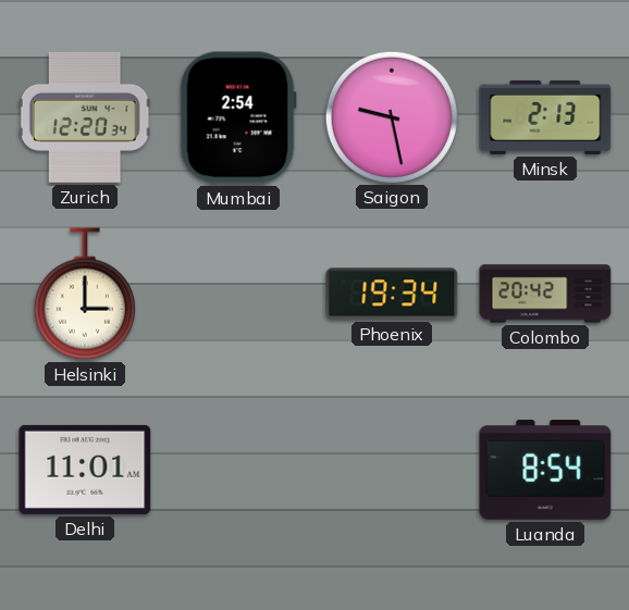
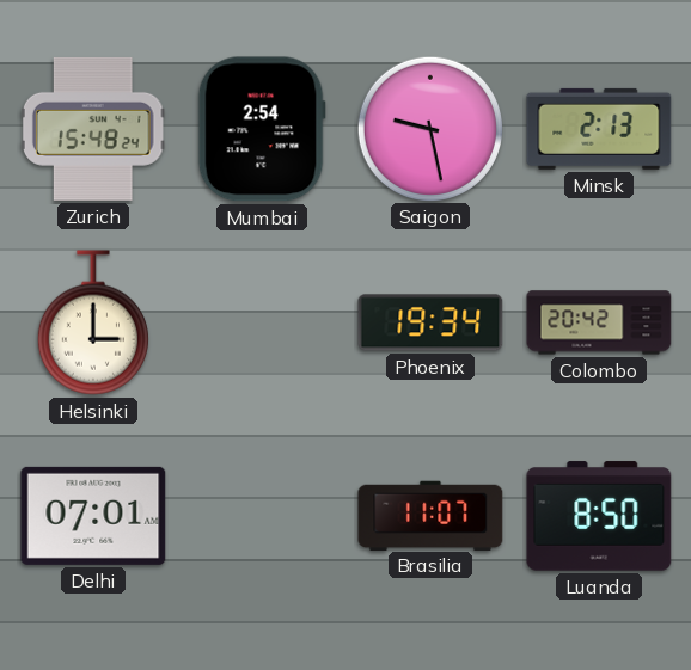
Zurich: 12:20 -> 15:48
Delhi: 11:01 -> 07:01
Brasilia: none -> 11:07
Luanda: 8:54 -> 8:50
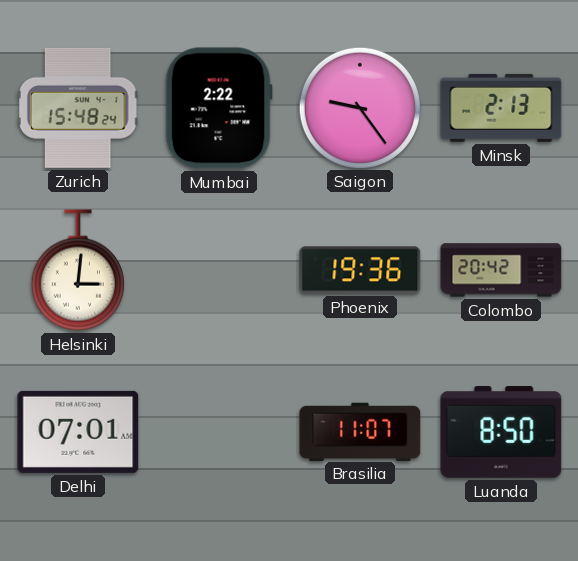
Mumbai: 2:54 -> 2:22
Saigon: 9:28 -> 9:24
Helsinki: 3:00 -> 3:01
Phoenix: 19:34 -> 19:36
